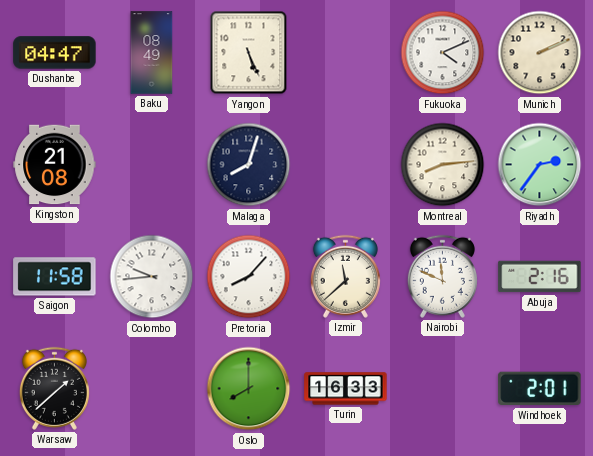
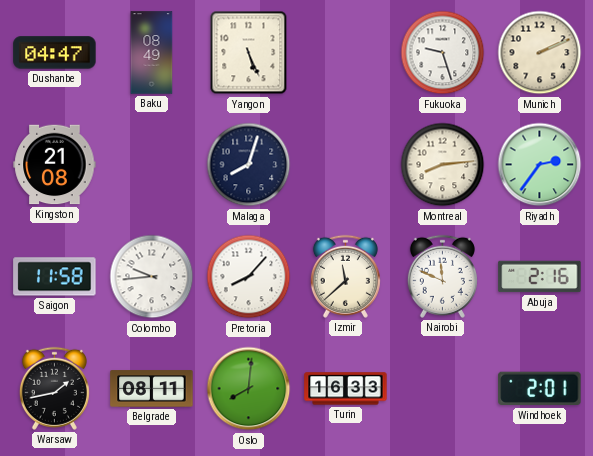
Fukuoka: 4:11 -> 9:27
Warsaw: 1:38 -> 1:43
Belgrade: none -> 08:11
Oslo: 8:00 -> 8:01
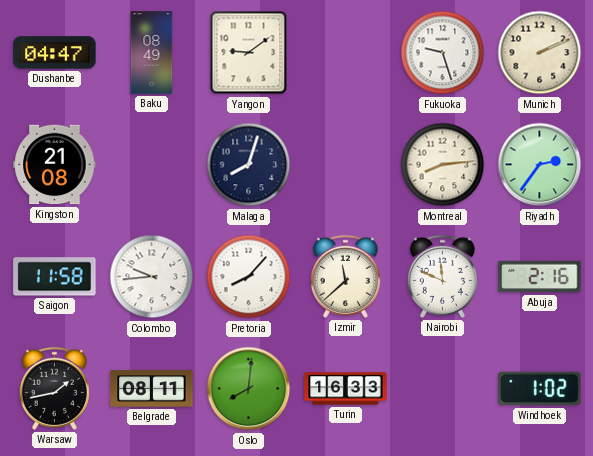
Yangon: 5:26 -> 9:09
Windhoek: 2:01 -> 1:02
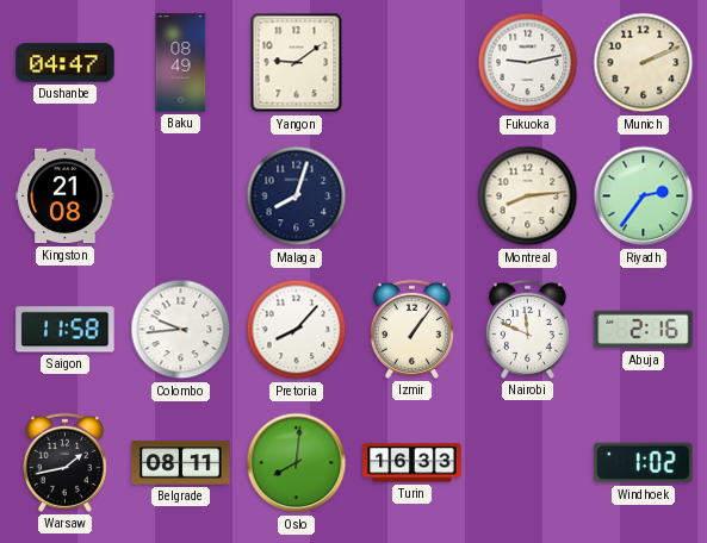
Fukuoka: 9:27 -> 9:13
Izmir: 11:38 -> 1:06
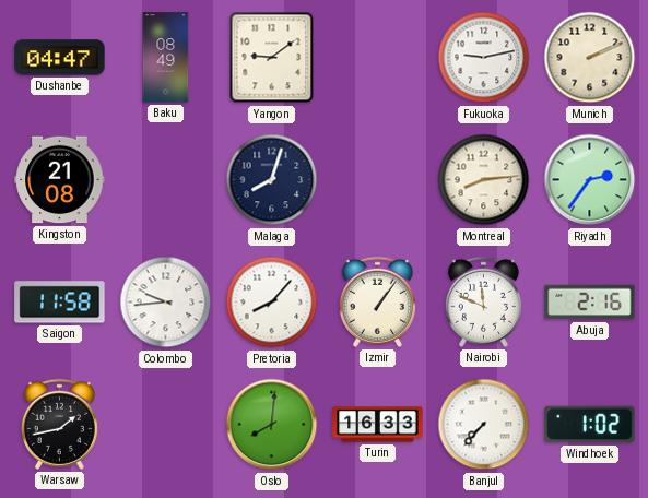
Belgrade: 08:11 -> none
Banjul: none -> 7:37
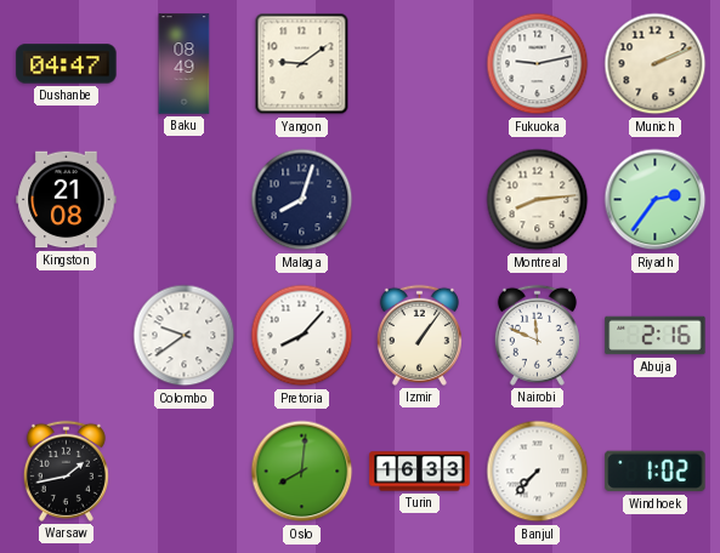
Saigon: 11:58 -> none
Colombo: 9:44 -> 9:39
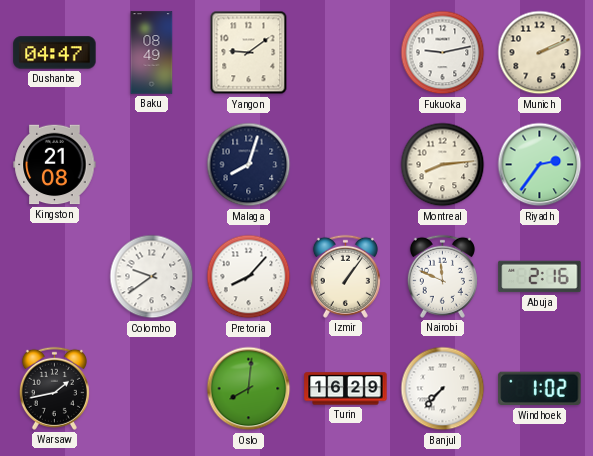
Turin: 16:33 -> 16:29
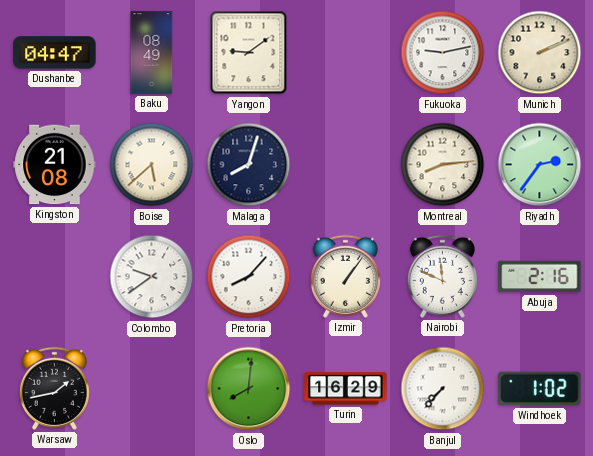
Boise: none -> 5:38
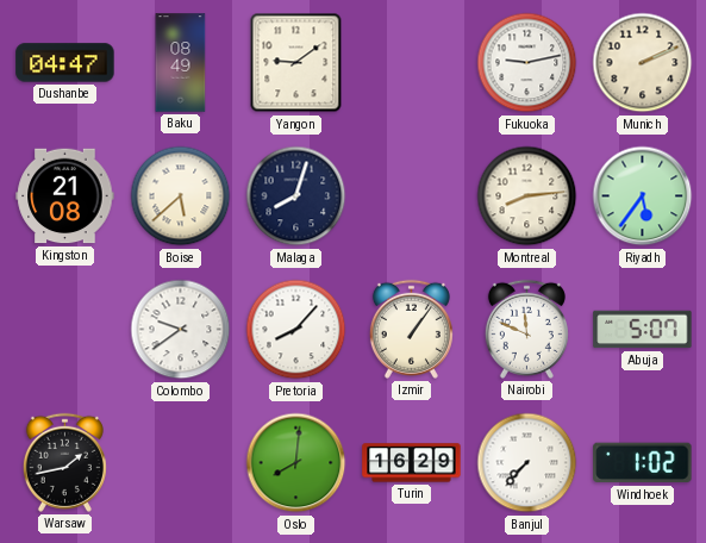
Riyadh: 2:36 -> 5:36
Abuja: 2:16 -> 5:07
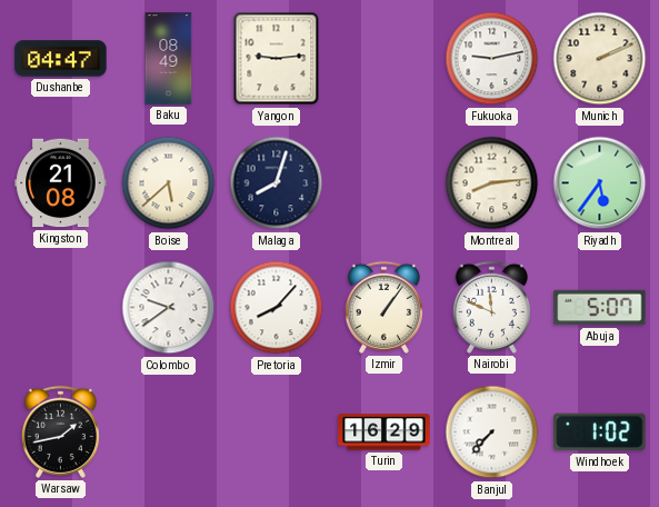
Yangon: 9:09 -> 9:14
Oslo: 8:01 -> none
